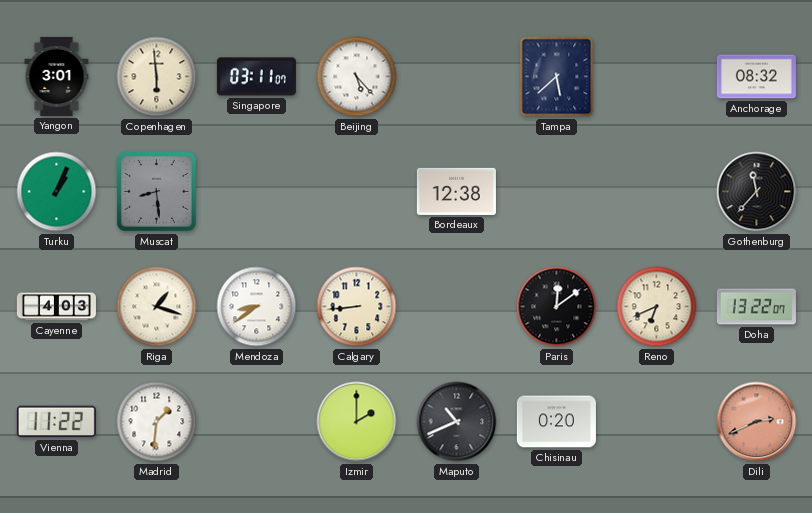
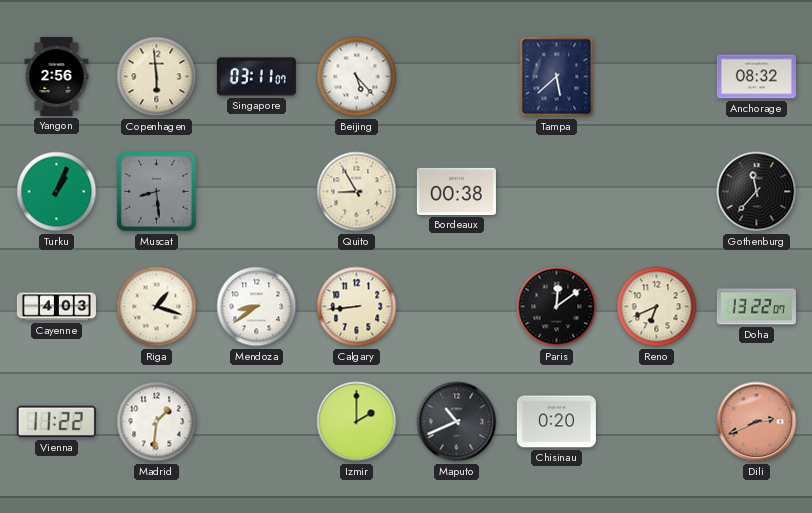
Yangon: 3:01 -> 2:56
Quito: none -> 8:55
Bordeaux: 12:38 -> 00:38
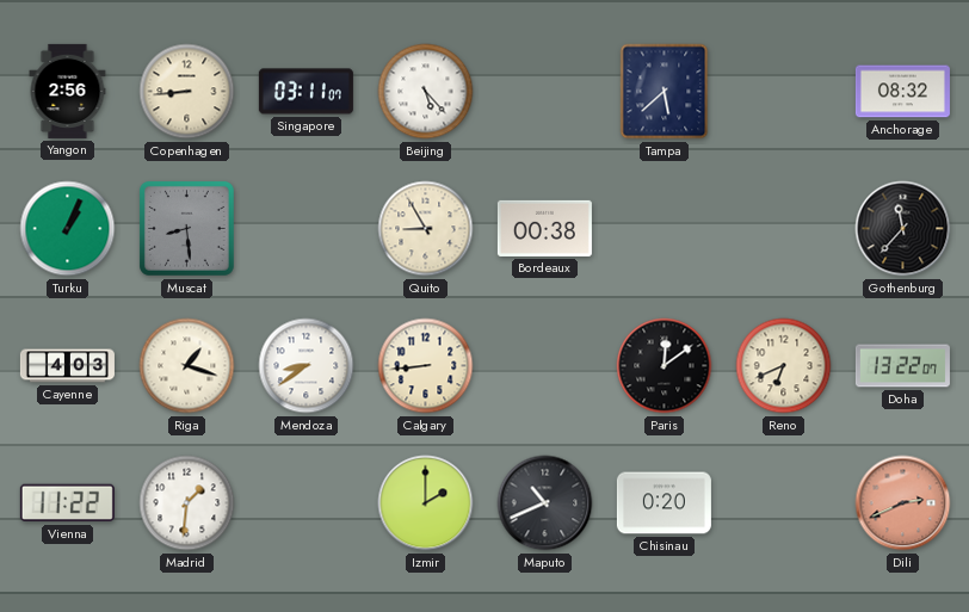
Copenhagen: 5:59 -> 8:44
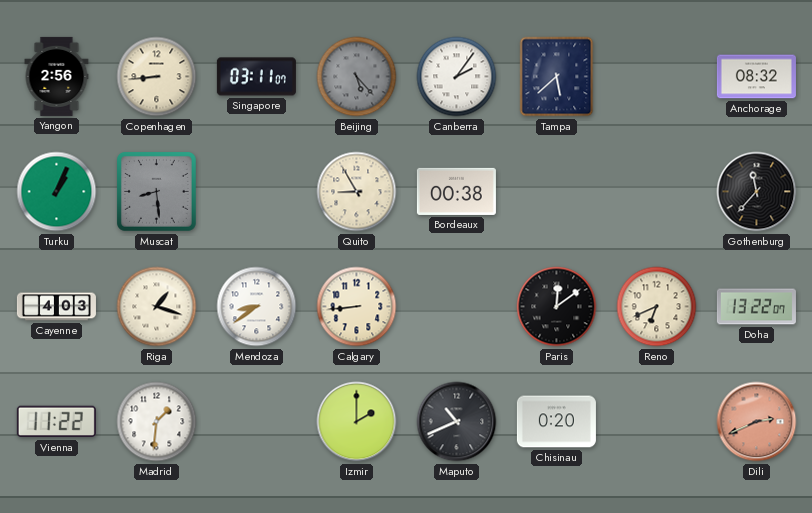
Beijing dial: white -> grey
Canberra: none -> 2:06
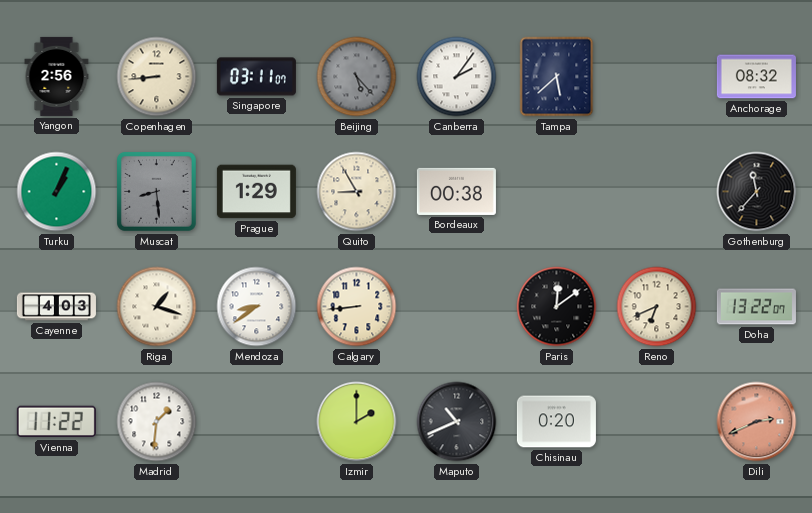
Prague: none -> 1:29
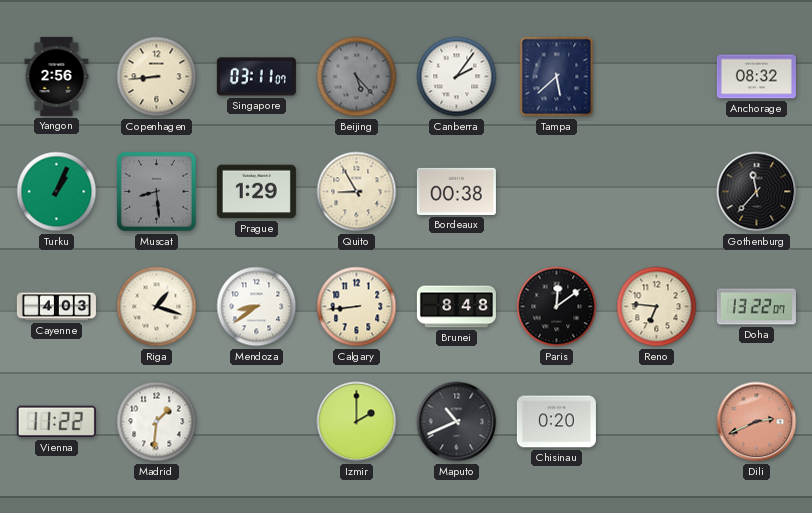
Brunei: none -> 8:48
Reno: 6:41 -> 6:46
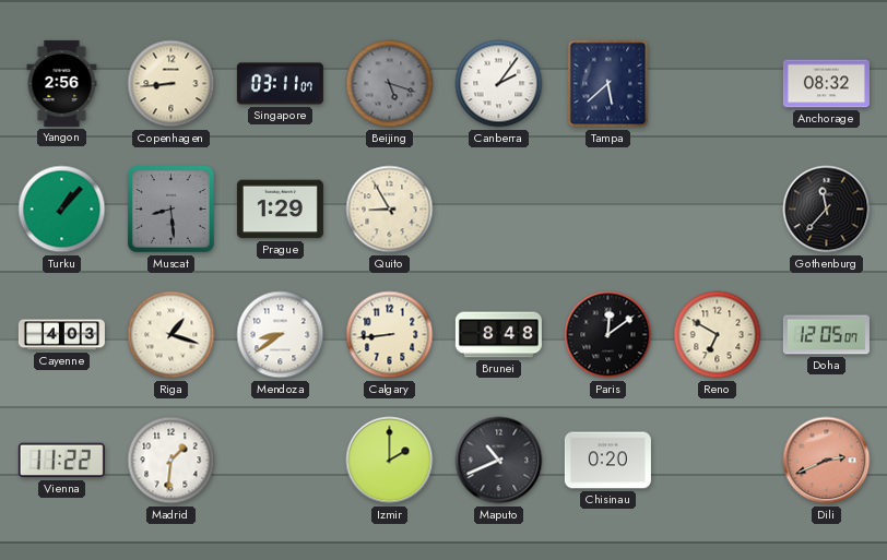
Beijing: 5:23 -> 5:18
Turku: 1:04 -> 1:07
Bordeaux: 00:38 -> none
Reno: 6:46 -> 6:50
Doha: 13:22 -> 12:05
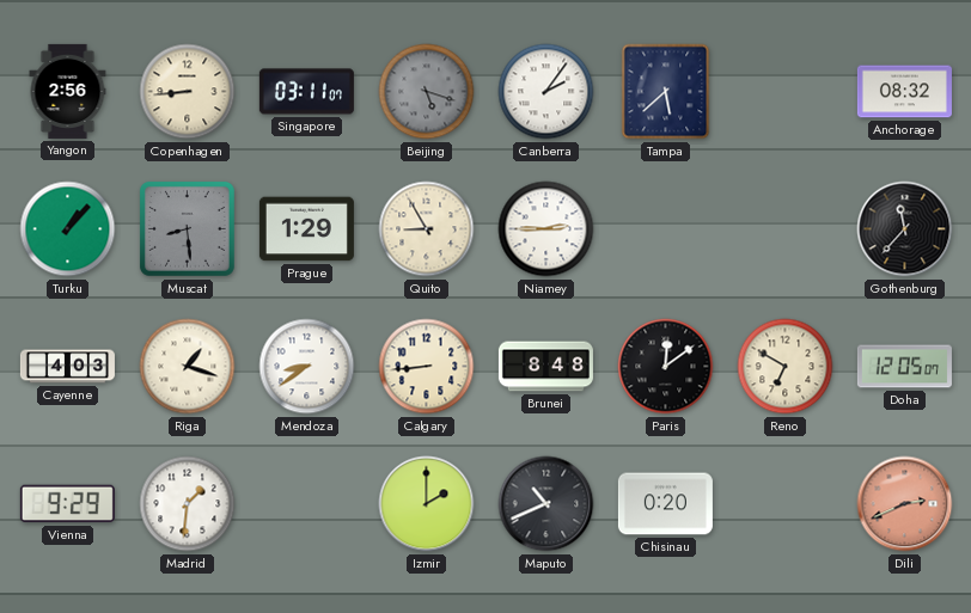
Niamey: none -> 2:45
Vienna: 11:22 -> 9:29
